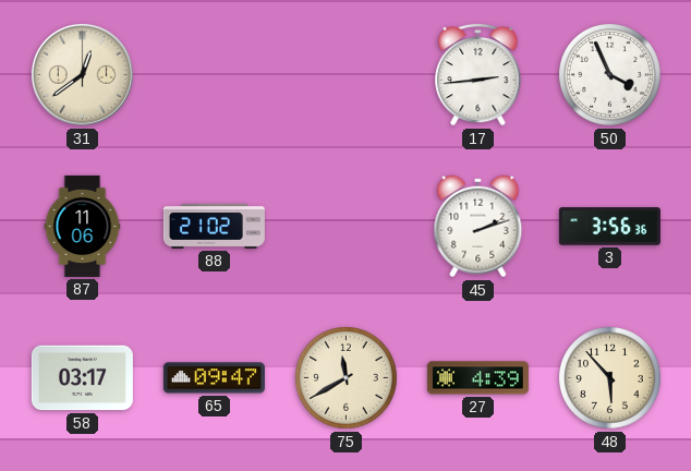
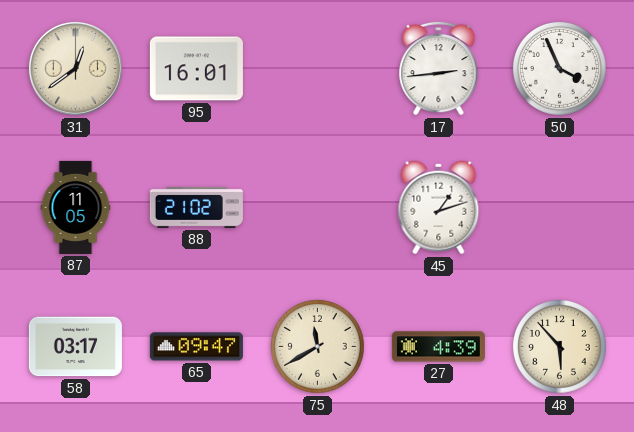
95: none -> 16:01
87: 11:06 -> 11:05
45: 2:12 -> 1:12
3: 3:56 -> none
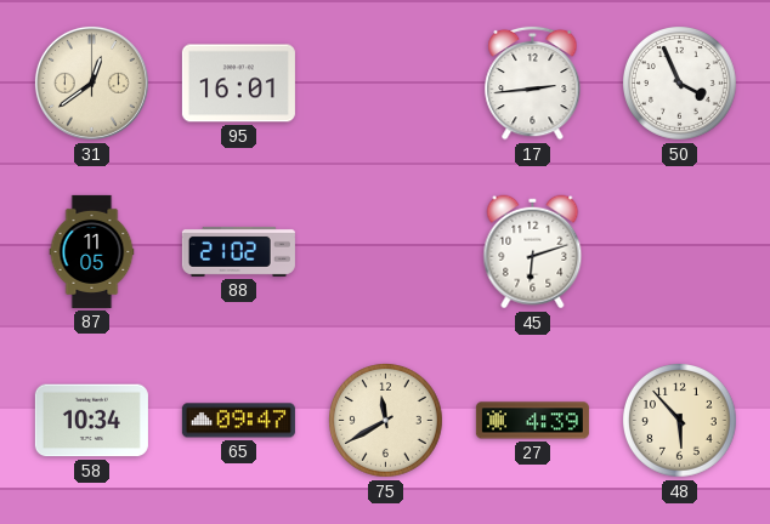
45: 1:12 -> 6:12
58: 03:17 -> 10:34
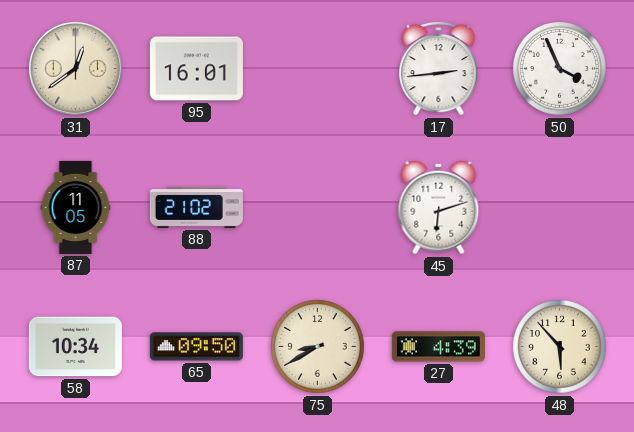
65: 09:47 -> 09:50
75: 11:40 -> 8:40
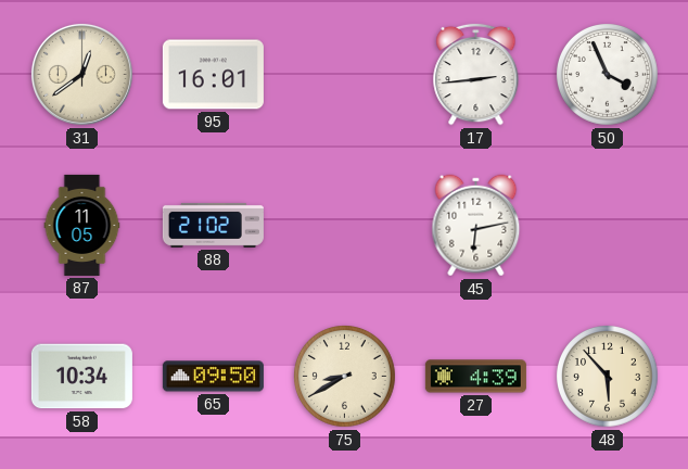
45: 6:12 -> 6:13
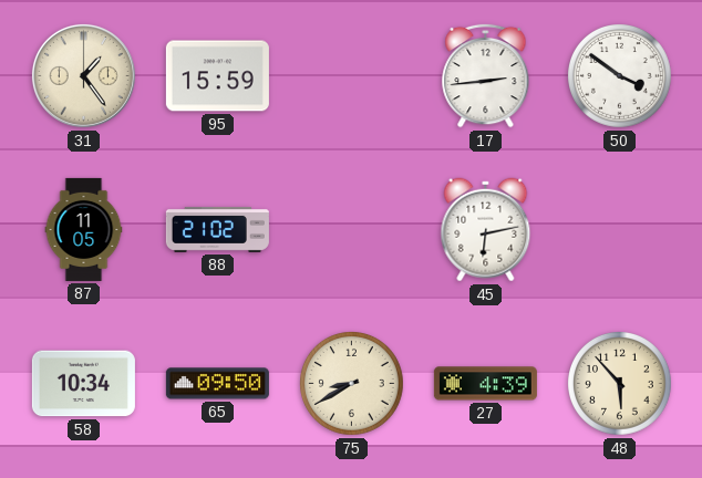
31: 12:39 -> 1:24
95: 16:01 -> 15:59
50: 3:56 -> 3:51
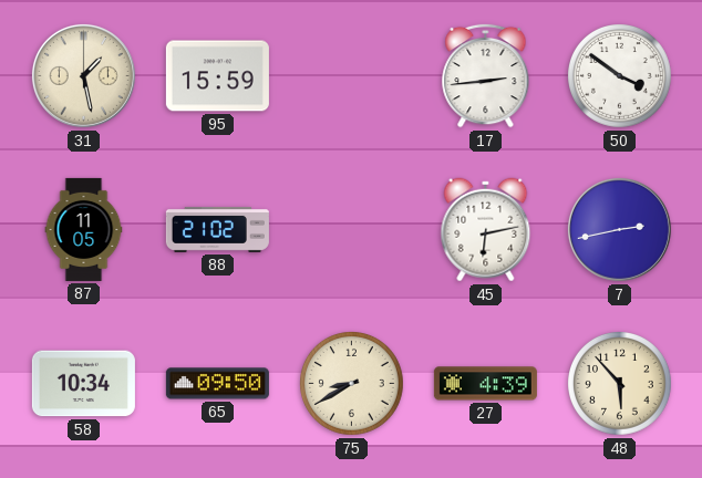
31: 1:24 -> 1:28
7: none -> 2:43
